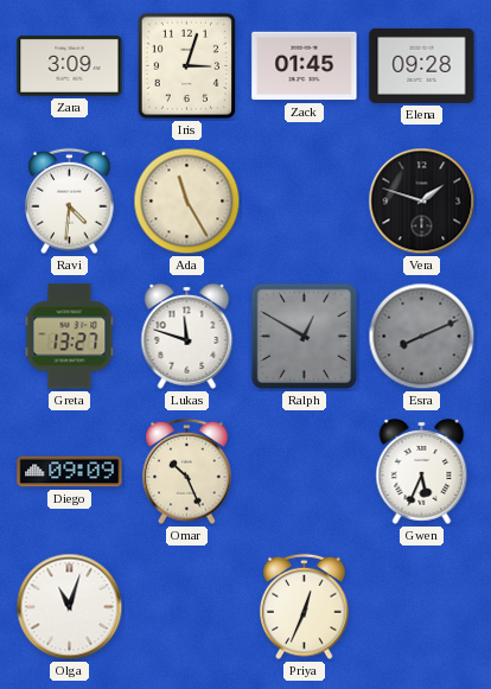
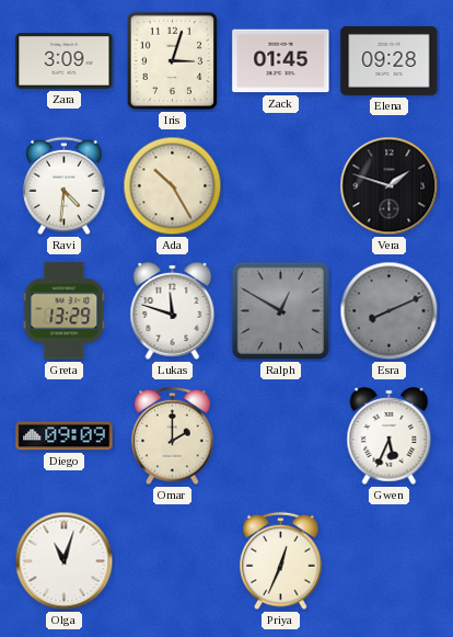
Ada: 11:25 -> 10:25
Greta: 13:27 -> 13:29
Omar: 10:26 -> 2:00
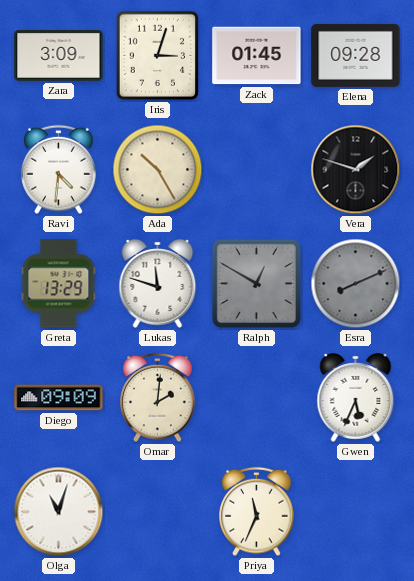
Omar: 2:00 -> 2:01
Priya: 12:34 -> 11:34
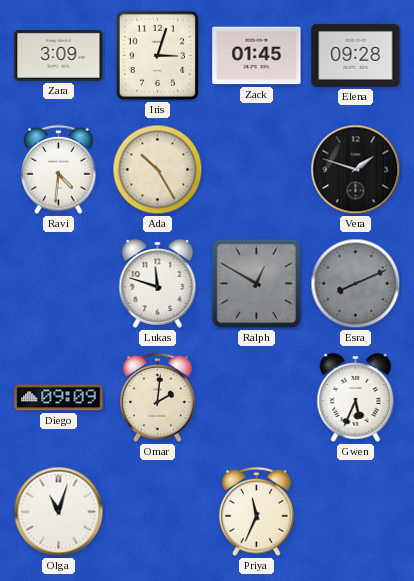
Greta: 13:29 -> none
